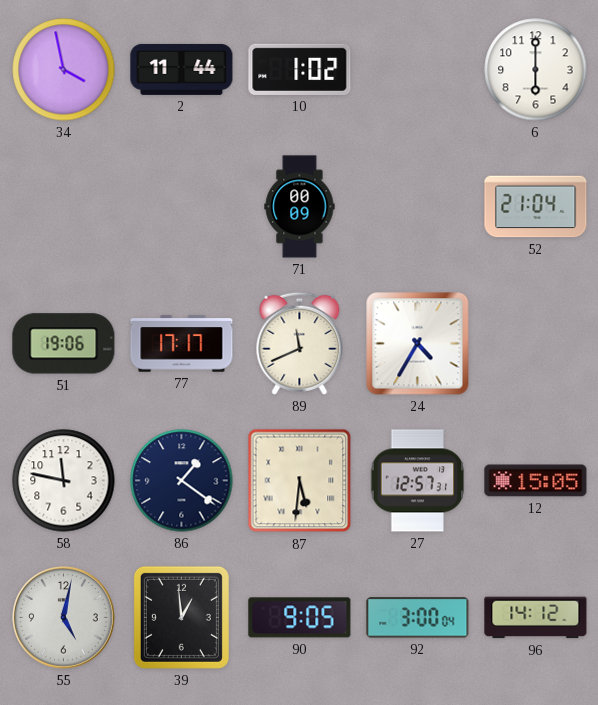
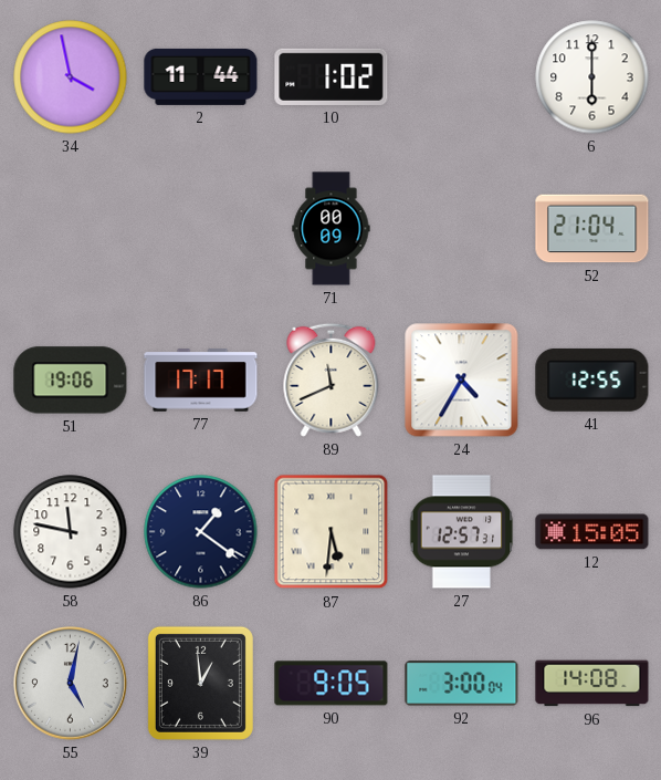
41: none -> 12:55
96: 14:12 -> 14:08
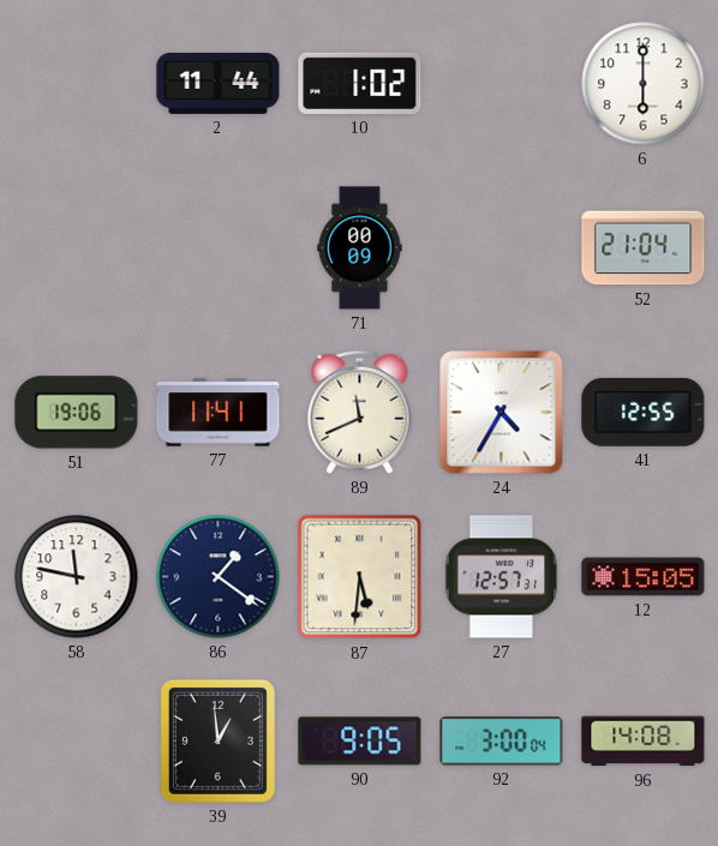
34: 3:58 -> none
77: 17:17 -> 11:41
55: 5:02 -> none
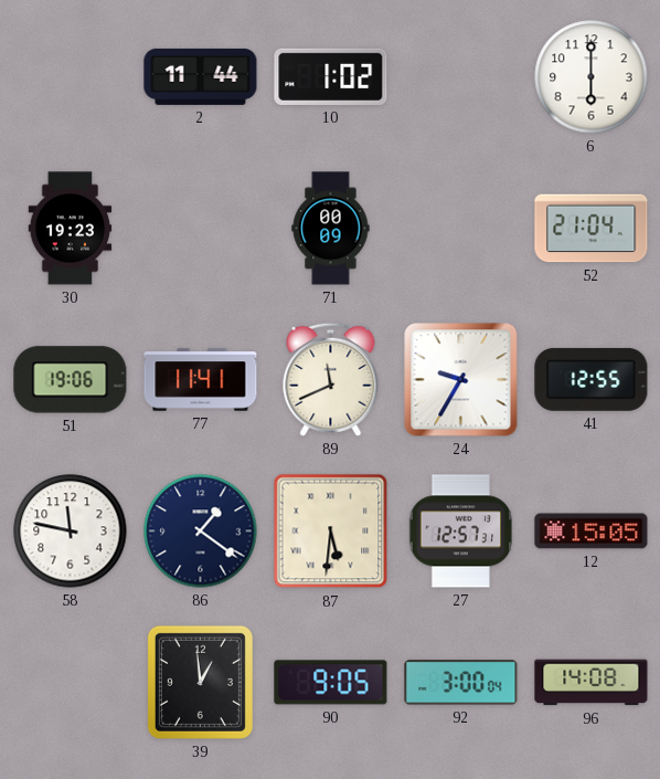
30: none -> 19:23
24: 4:35 -> 9:35
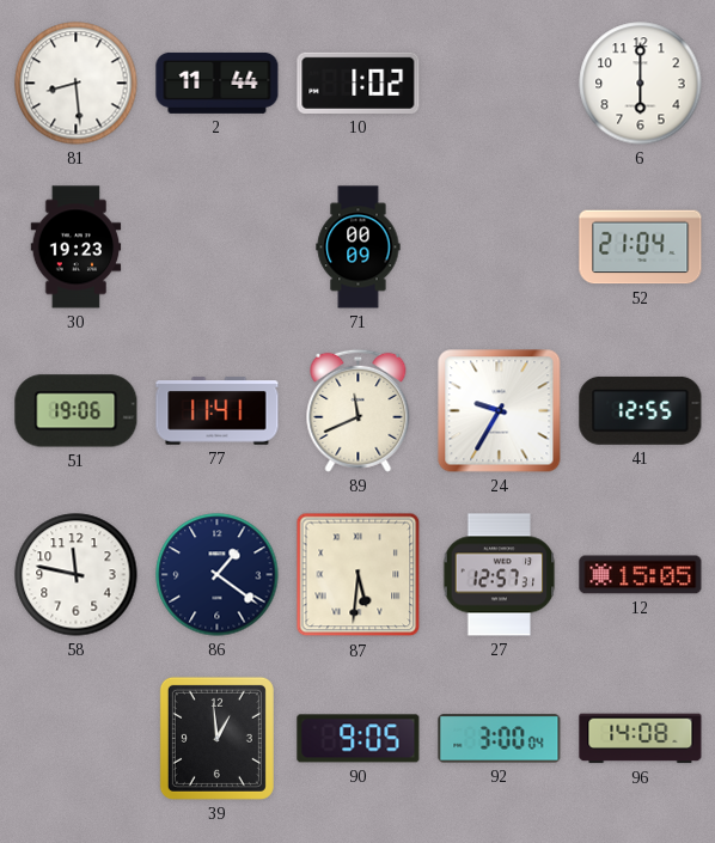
81: none -> 8:29
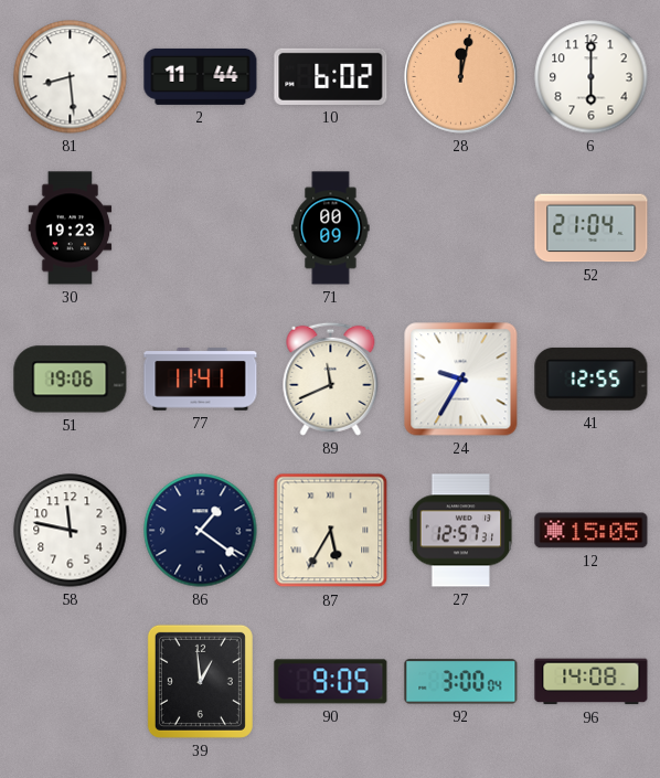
10: 1:02 -> 6:02
28: none -> 12:02
87: 5:31 -> 5:35
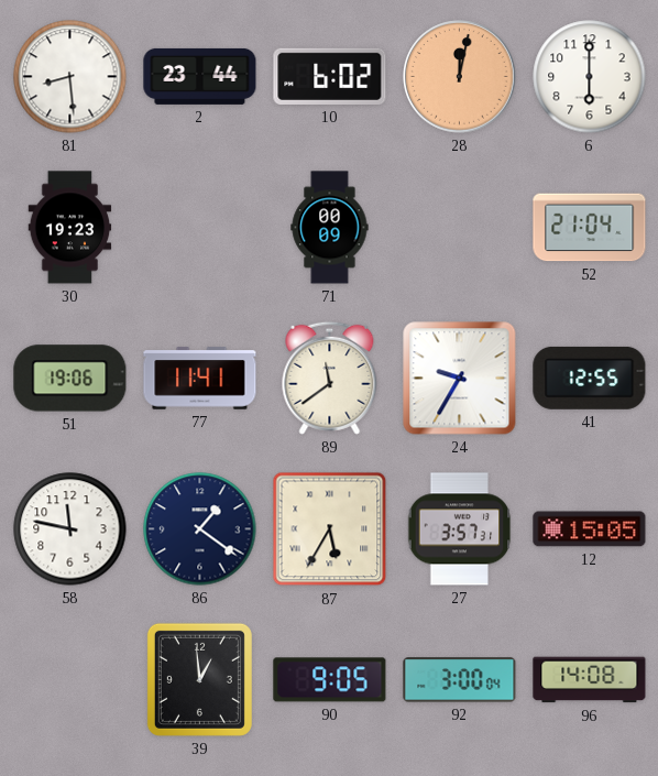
2: 11:44 -> 23:44
89: 11:41 -> 11:39
27: 12:57 -> 3:57
